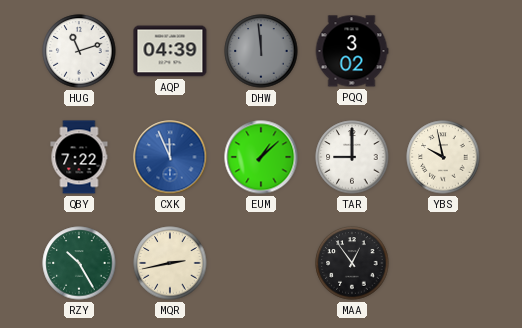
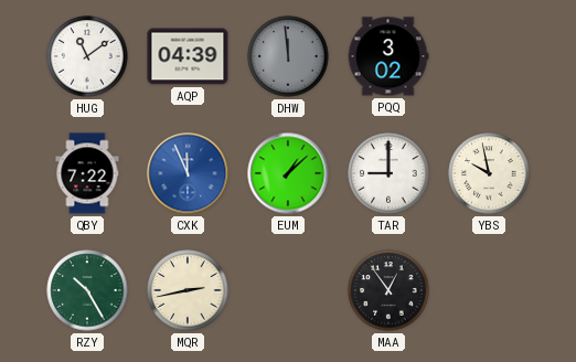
HUG: 11:12 -> 11:09
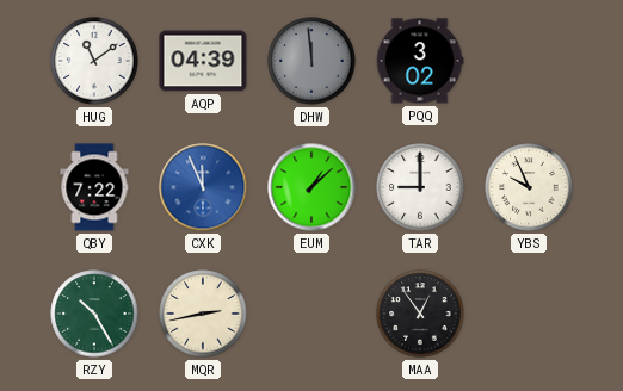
YBS: 9:58 -> 9:56
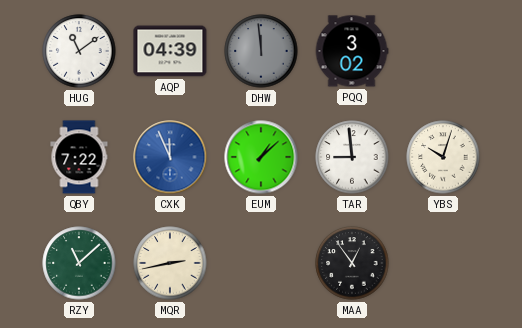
TAR: 9:00 -> 8:59
YBS: 9:56 -> 10:03
RZY: 10:25 -> 11:08
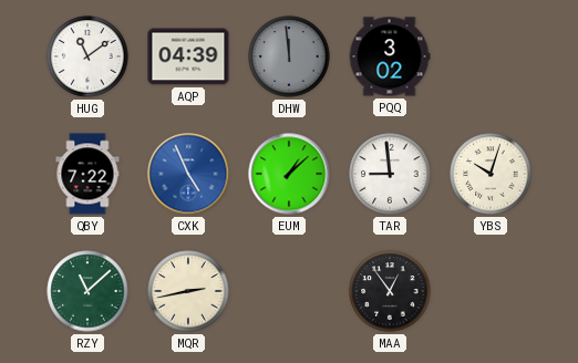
CXK: 11:56 -> 4:56
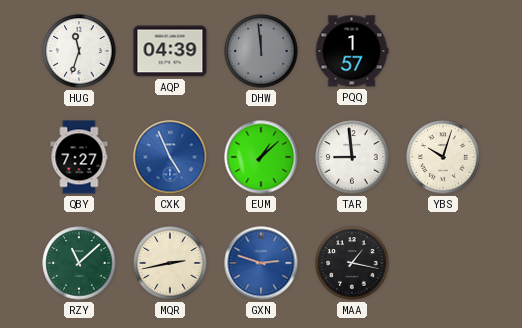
HUG: 11:09 -> 11:33
PQQ: 3:02 -> 1:57
QBY: 7:22 -> 7:27
GXN: none -> 2:48
MAA: 12:54 -> 1:17
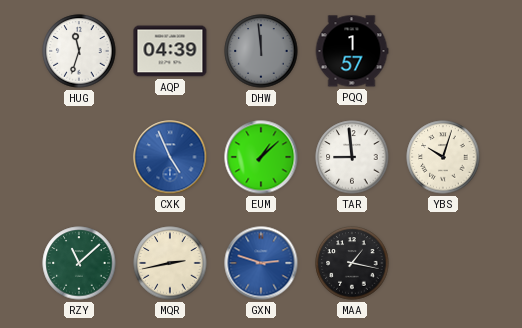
QBY: 7:27 -> none
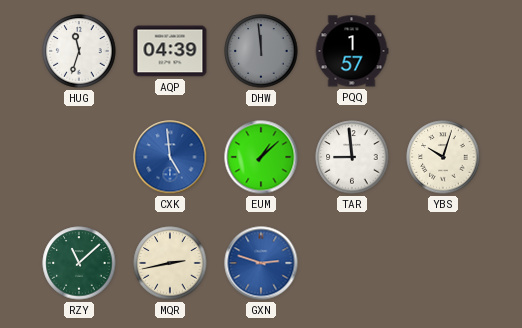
CXK: 4:56 -> 4:59
MAA: 1:17 -> none
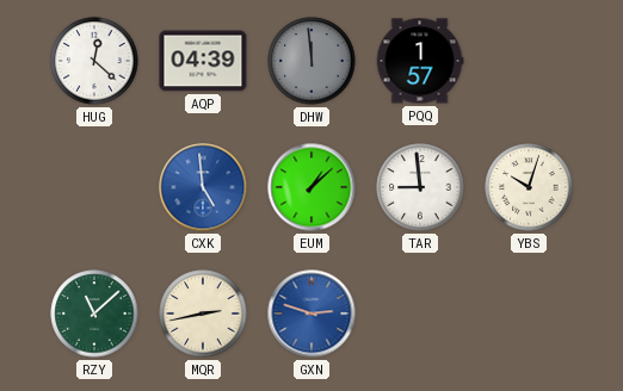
HUG: 11:33 -> 12:22
